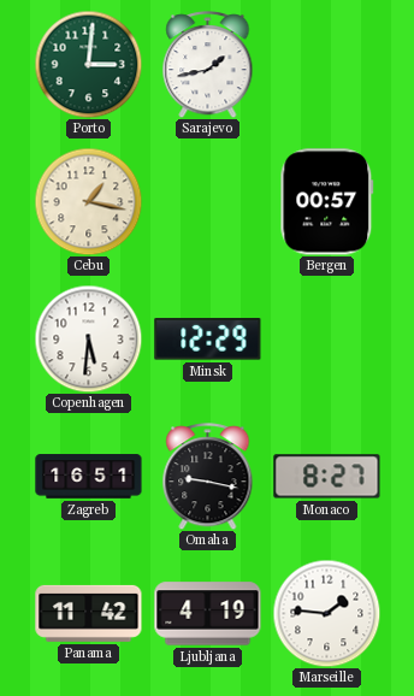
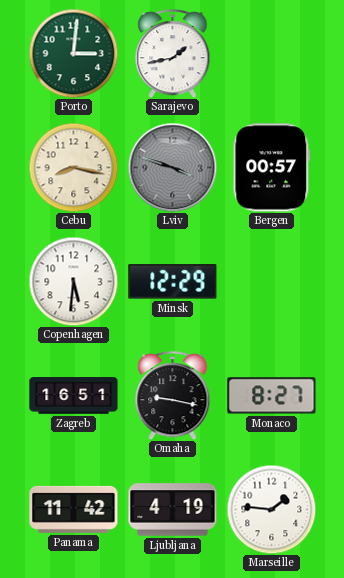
Cebu: 1:17 -> 8:17
Lviv: none -> 3:48
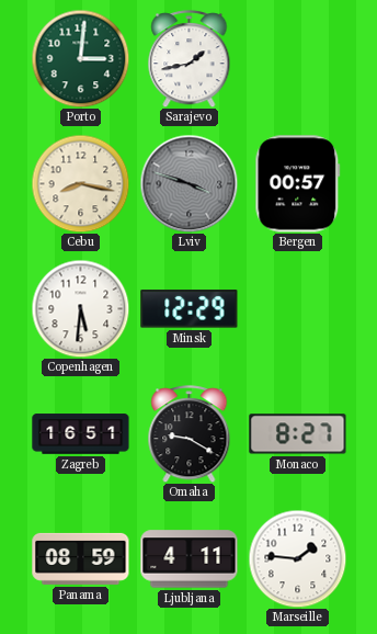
Omaha: 9:17 -> 9:20
Panama: 11:42 -> 08:59
Ljubljana: 4:19 -> 4:11
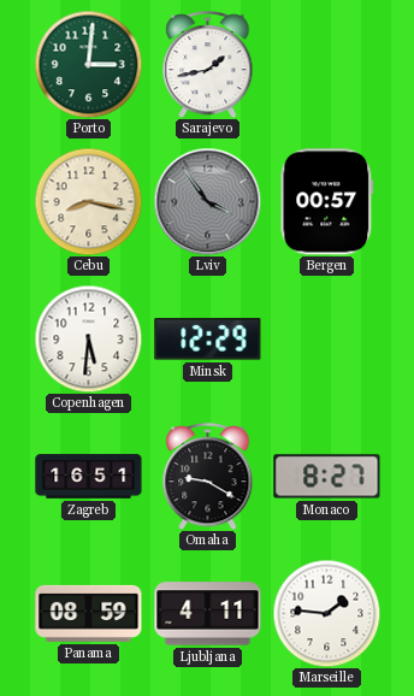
Lviv: 3:48 -> 3:54
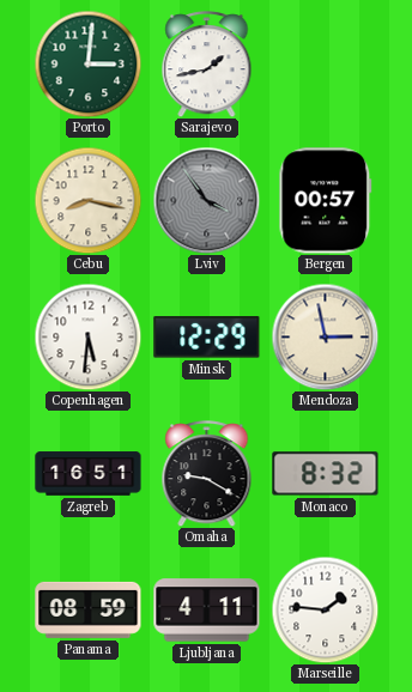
Mendoza: none -> 2:58
Monaco: 8:27 -> 8:32
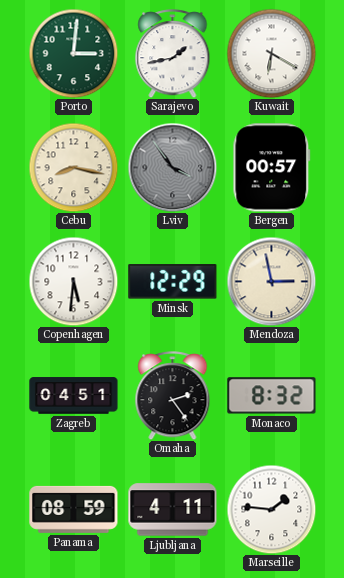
Kuwait: none -> 6:20
Zagreb: 16:51 -> 04:51
Omaha: 9:20 -> 2:24
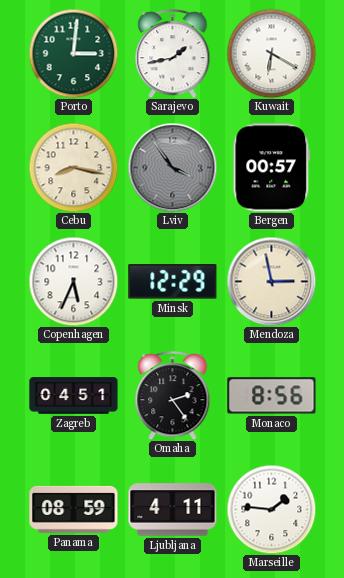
Copenhagen: 5:31 -> 5:34
Monaco: 8:32 -> 8:56
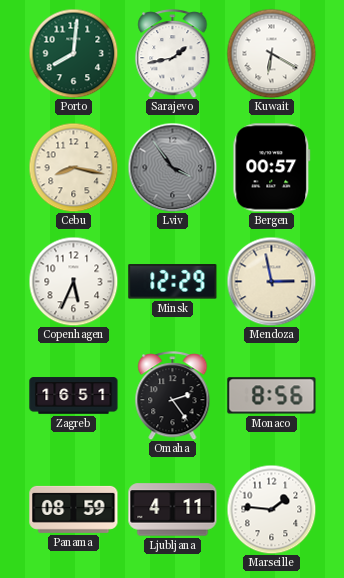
Porto: 3:01 -> 8:01
Zagreb: 04:51 -> 16:51
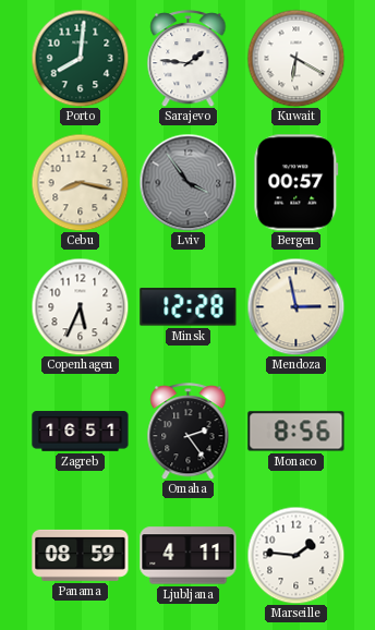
Sarajevo: 1:43 -> 1:46
Minsk: 12:29 -> 12:28
